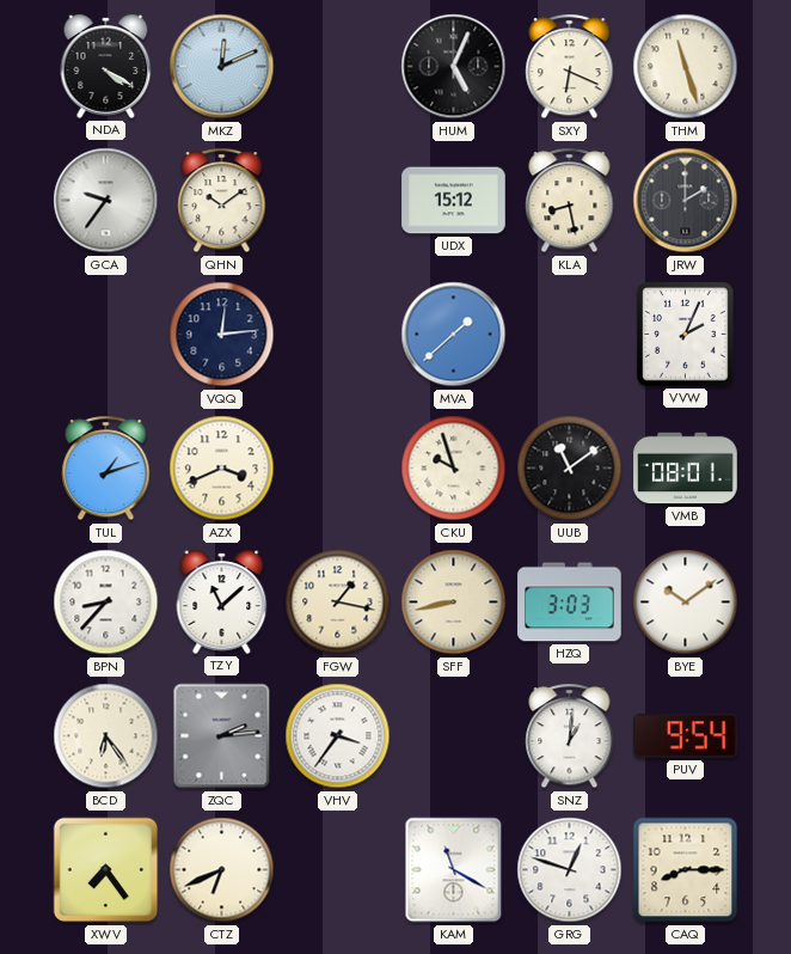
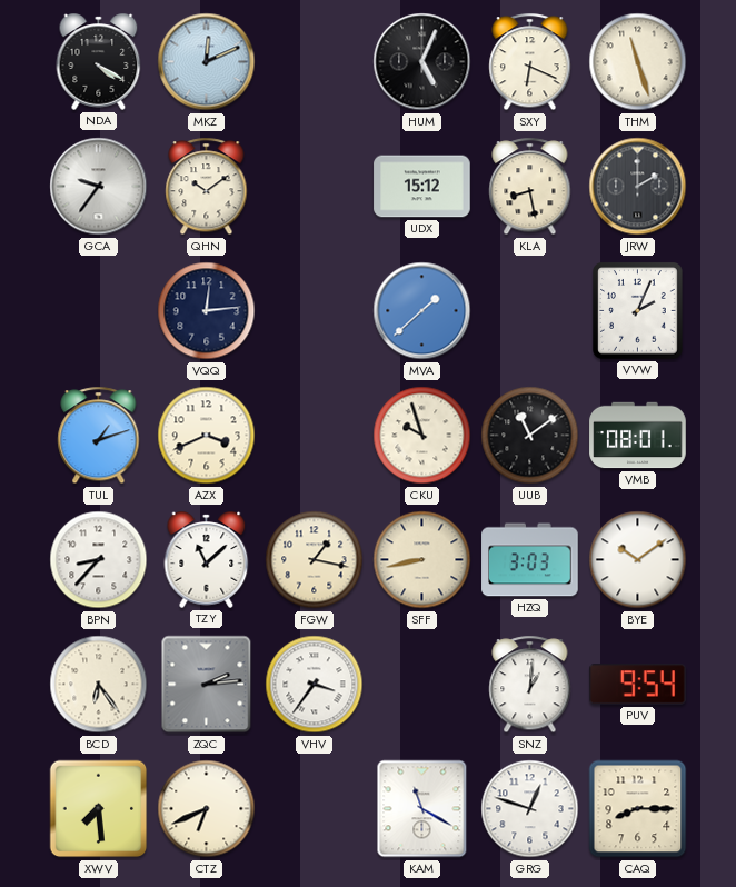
XWV: 7:24 -> 7:29
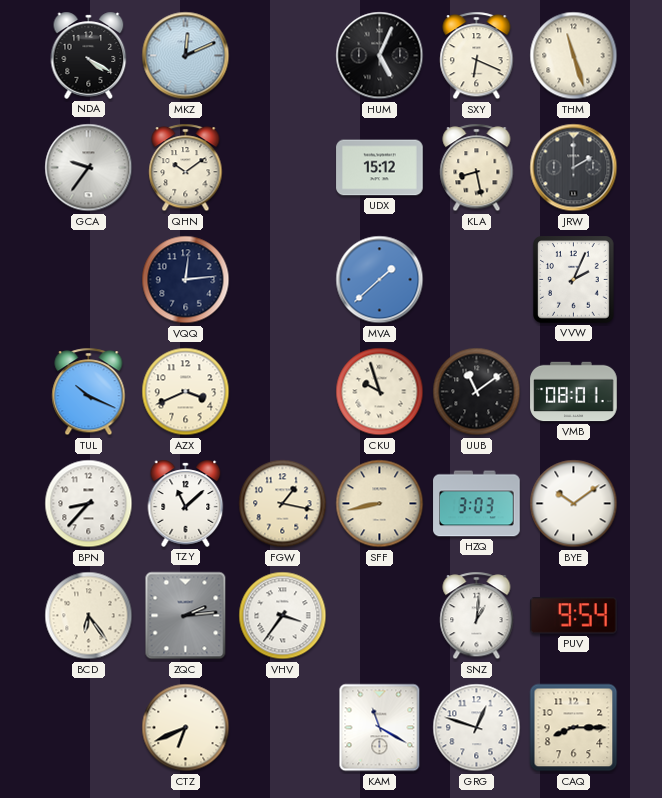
TUL: 1:12 -> 10:19
XWV: 7:29 -> none
